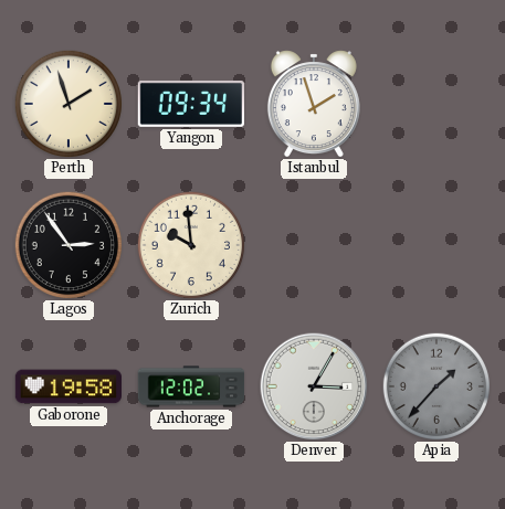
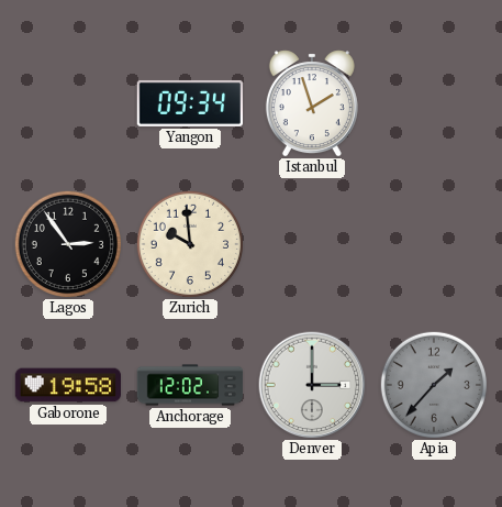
Perth: 1:57 -> none
Denver: 3:05 -> 3:00
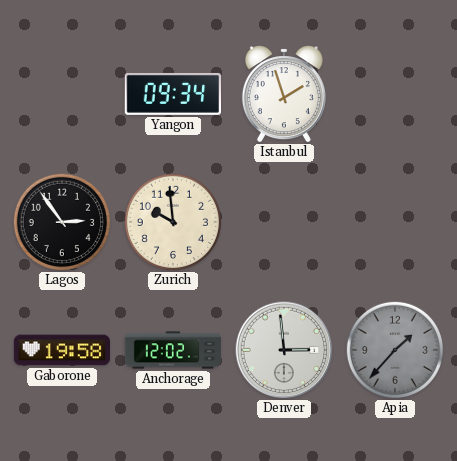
Denver: 3:00 -> 2:59
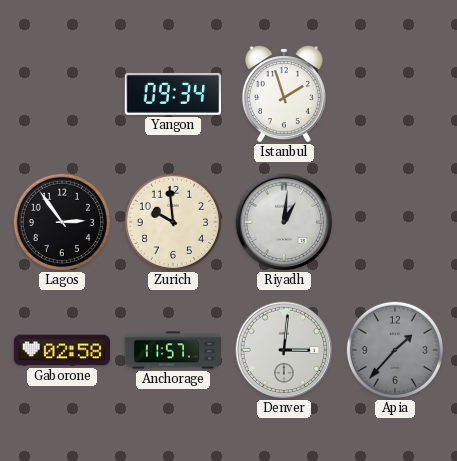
Riyadh: none -> 1:01
Gaborone: 19:58 -> 02:58
Anchorage: 12:02 -> 11:57
Denver: 2:59 -> 3:01
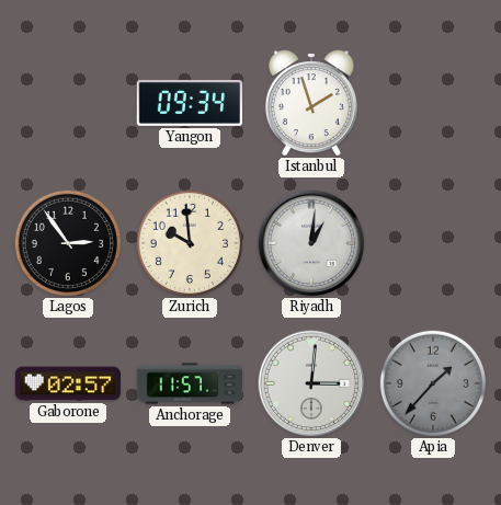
Gaborone: 02:58 -> 02:57
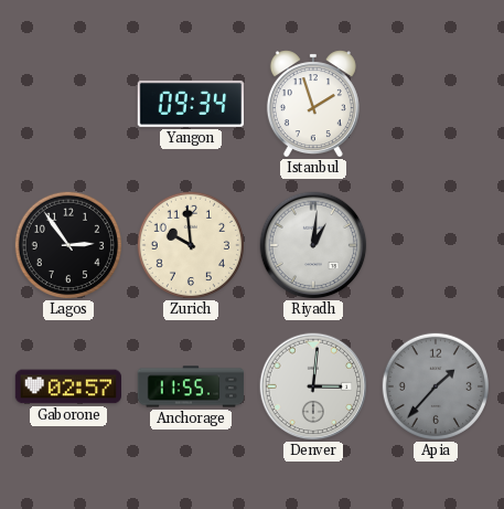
Anchorage: 11:57 -> 11:55
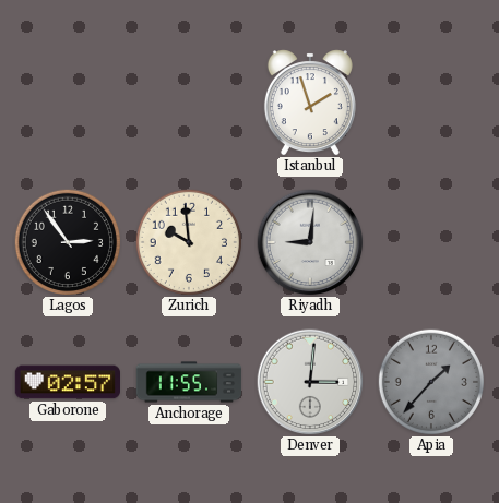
Yangon: 09:34 -> none
Riyadh: 1:01 -> 9:01
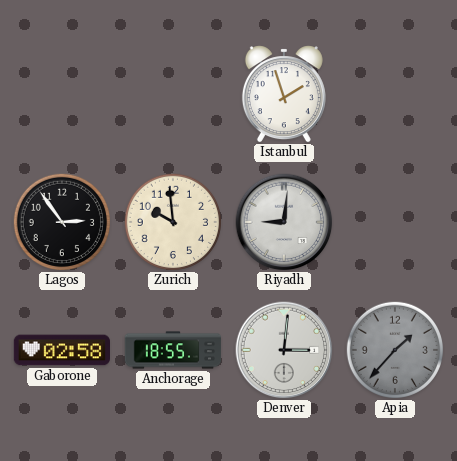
Gaborone: 02:57 -> 02:58
Anchorage: 11:55 -> 18:55
